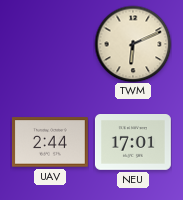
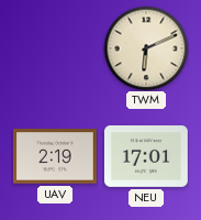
UAV: 2:44 -> 2:19
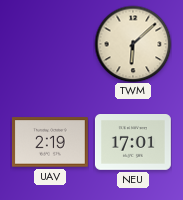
TWM: 6:11 -> 6:08
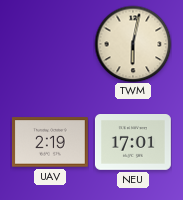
TWM: 6:08 -> 6:02
